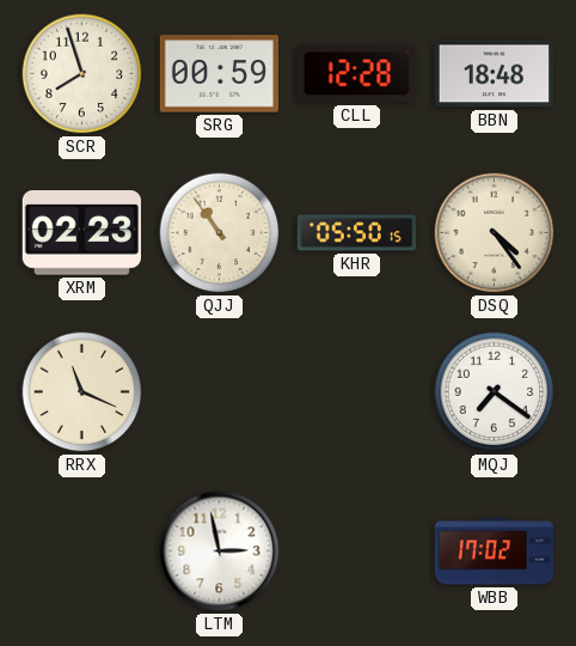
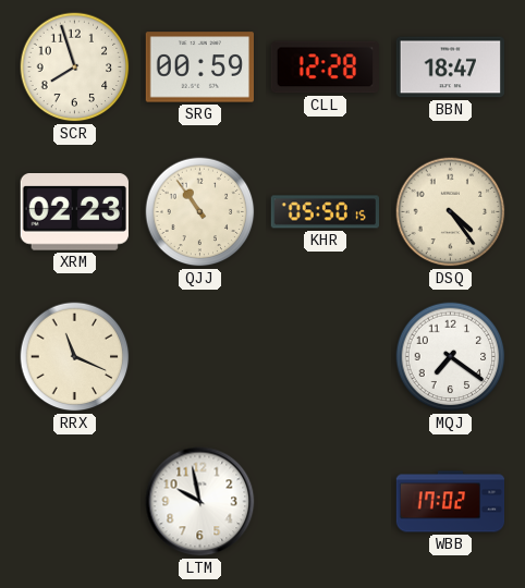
BBN: 18:48 -> 18:47
LTM: 2:58 -> 9:58
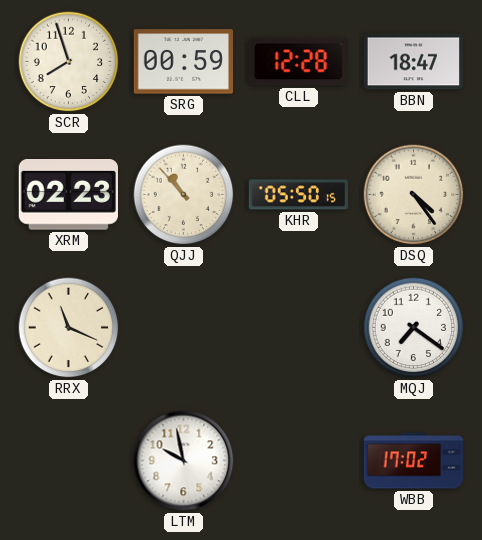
QJJ: 10:54 -> 10:53
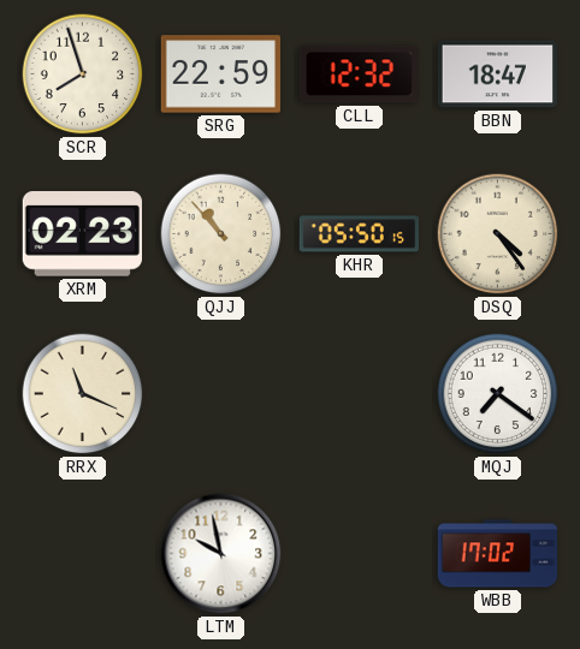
SRG: 00:59 -> 22:59
CLL: 12:28 -> 12:32
